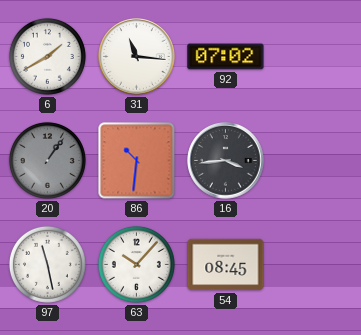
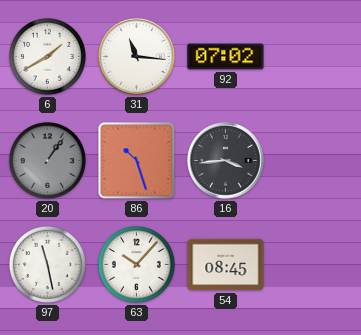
86: 10:31 -> 10:27
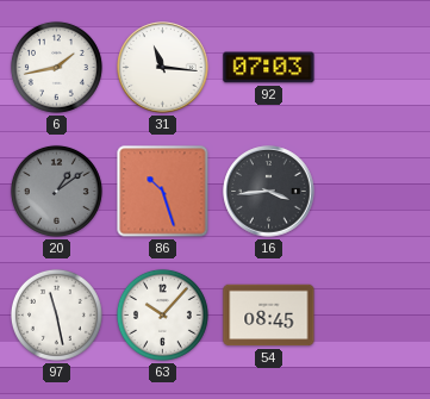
6: 1:40 -> 1:43
92: 07:02 -> 07:03
20: 1:06 -> 1:09
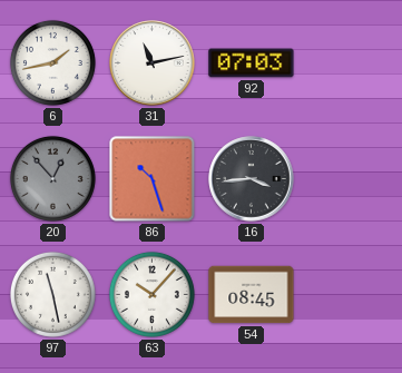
31: 11:16 -> 11:13
20: 1:09 -> 12:53
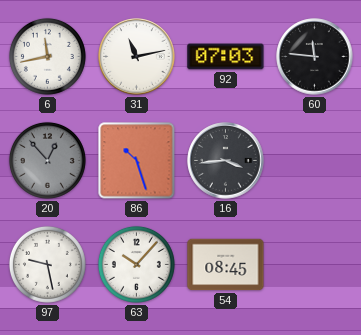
6: 1:43 -> 11:43
60: none -> 11:46
97: 11:28 -> 9:28
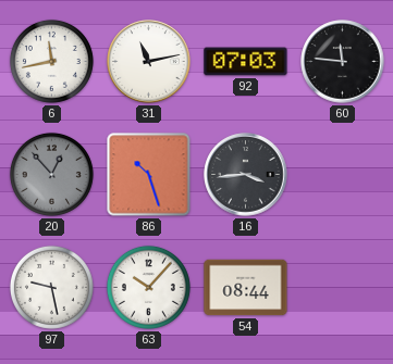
54: 08:45 -> 08:44
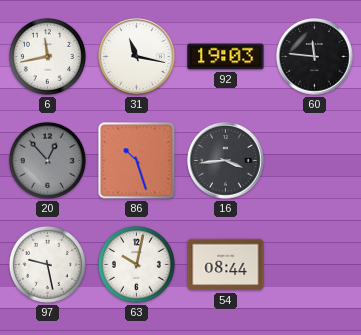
31: 11:13 -> 11:17
92: 07:03 -> 19:03
63: 10:07 -> 10:02
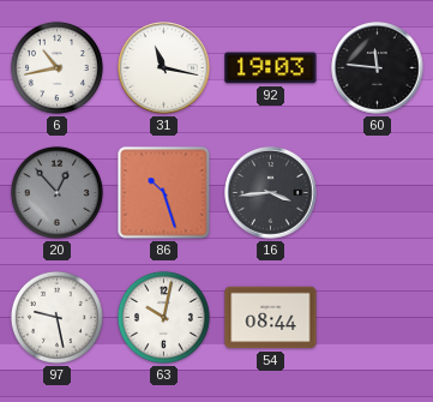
6: 11:43 -> 10:43
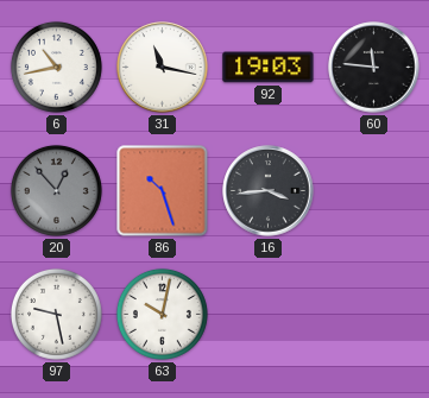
54: 08:44 -> none
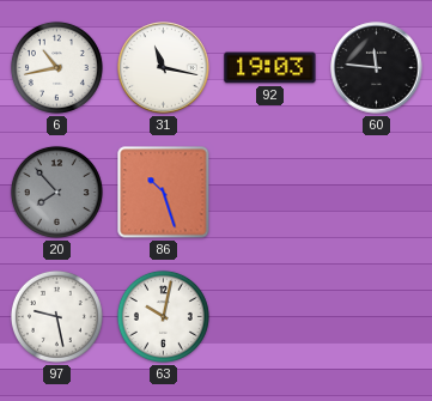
20: 12:53 -> 7:53
16: 3:44 -> none
